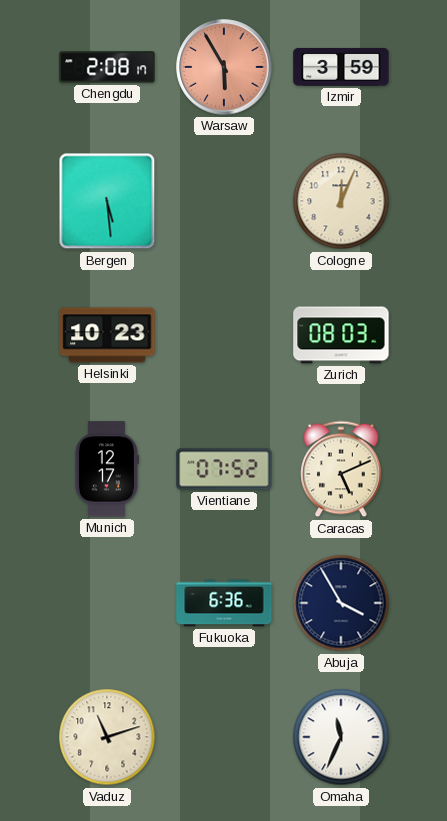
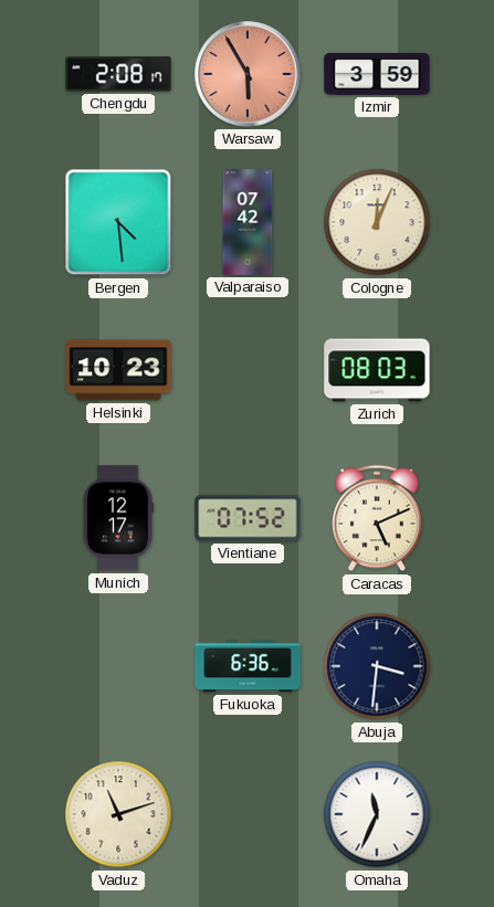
Bergen: 5:29 -> 4:29
Valparaiso: none -> 07:42
Abuja: 3:55 -> 3:31
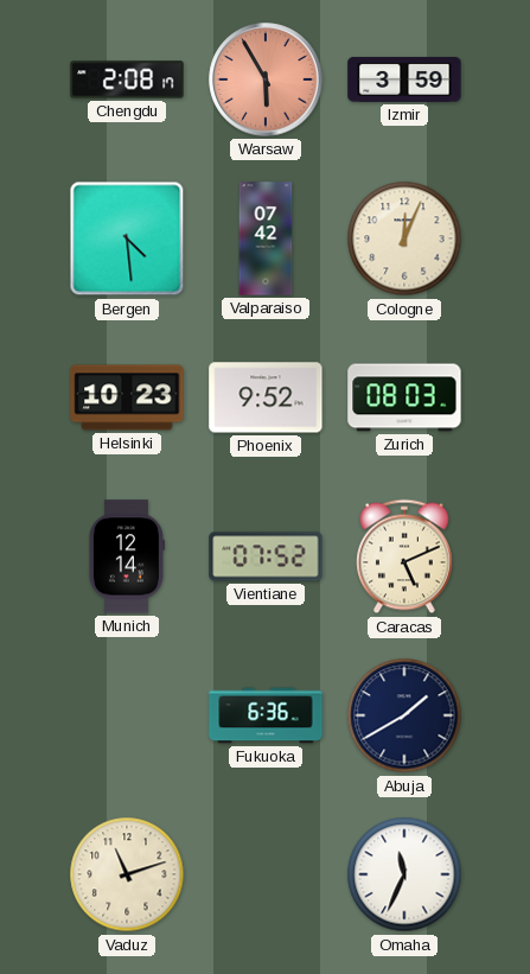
Phoenix: none -> 9:52
Munich: 12:17 -> 12:14
Abuja: 3:31 -> 1:40
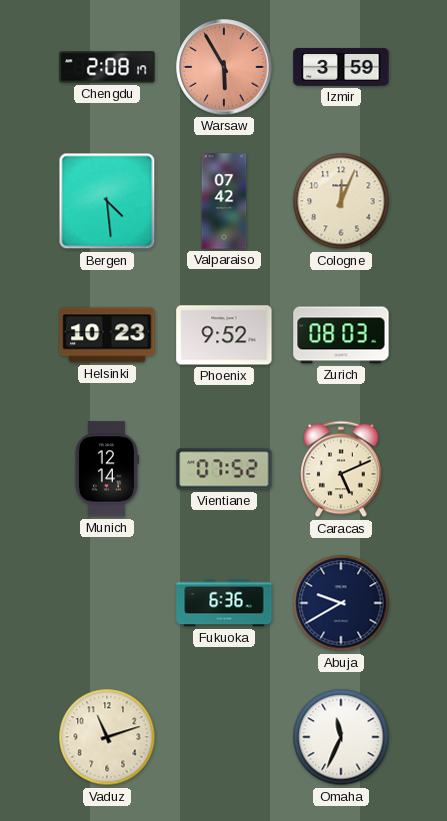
Abuja: 1:40 -> 9:40
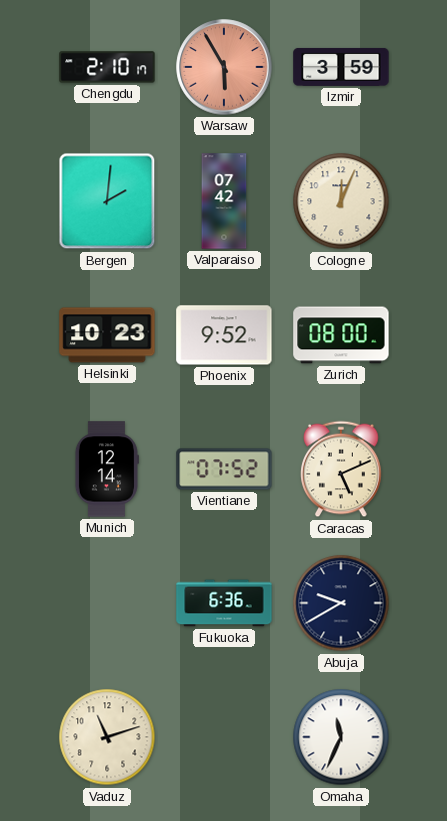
Chengdu: 2:08 -> 2:10
Bergen: 4:29 -> 2:01
Zurich: 08:03 -> 08:00
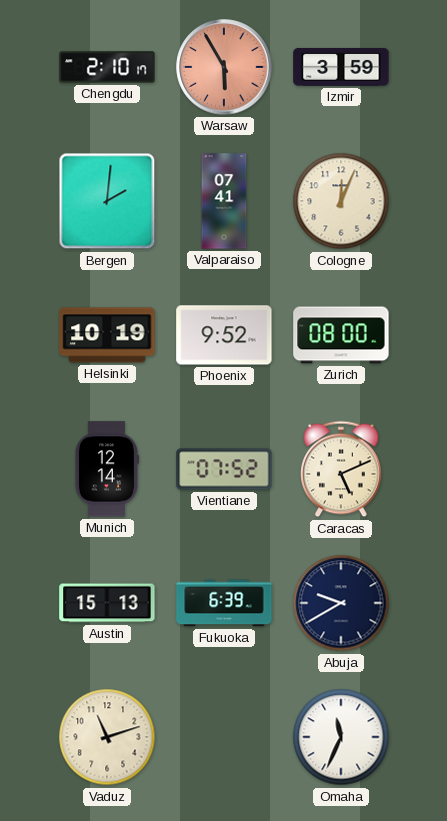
Valparaiso: 07:42 -> 07:41
Helsinki: 10:23 -> 10:19
Austin: none -> 15:13
Fukuoka: 6:36 -> 6:39
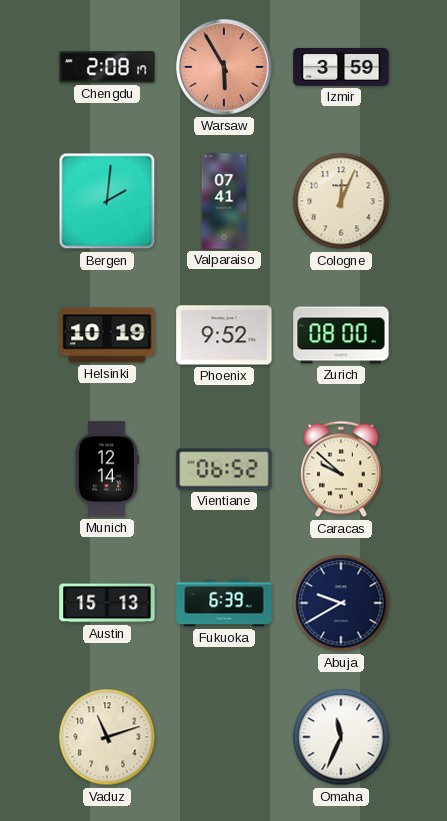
Chengdu: 2:10 -> 2:08
Vientiane: 07:52 -> 06:52
Caracas: 5:11 -> 9:52
